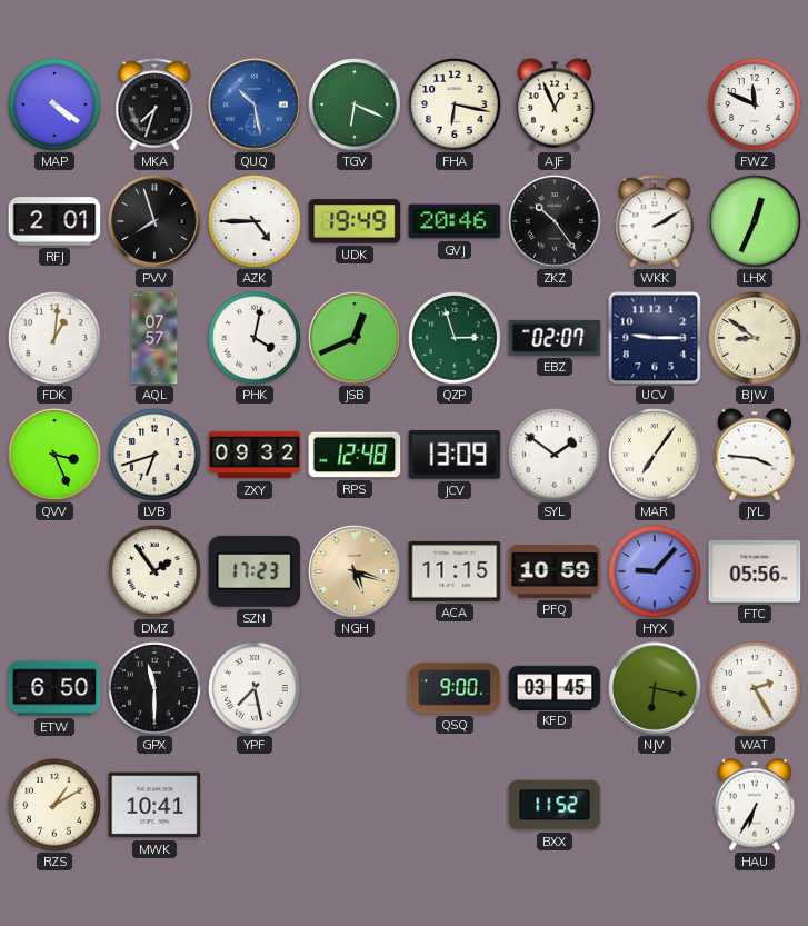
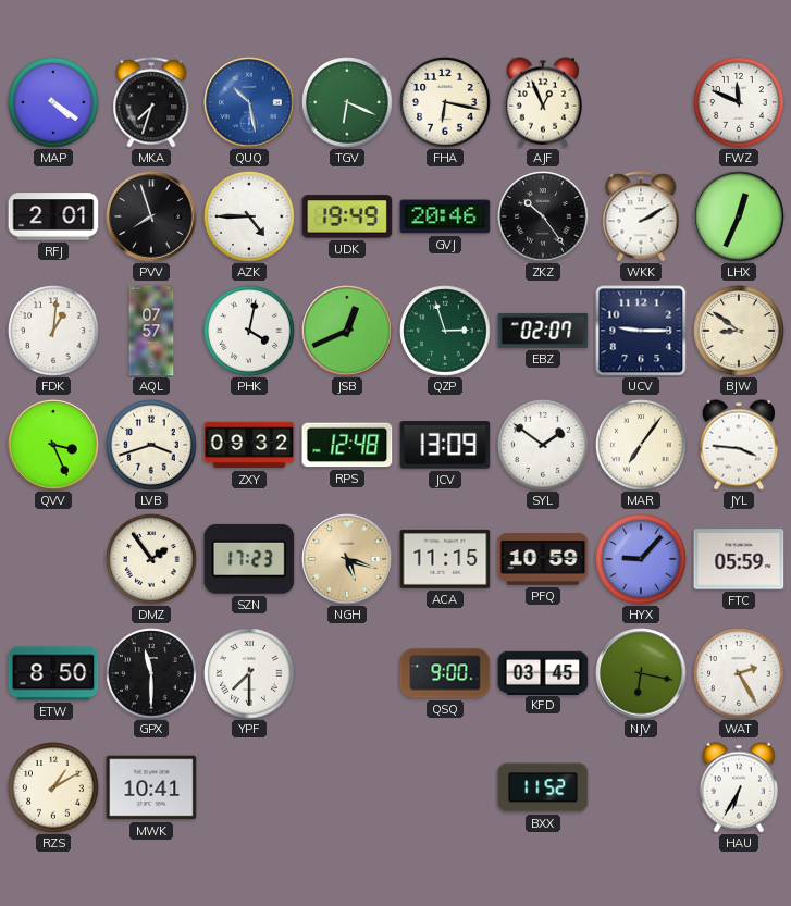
LVB: 6:42 -> 3:42
FTC: 05:56 -> 05:59
ETW: 6:50 -> 8:50
YPF: 7:28 -> 7:30
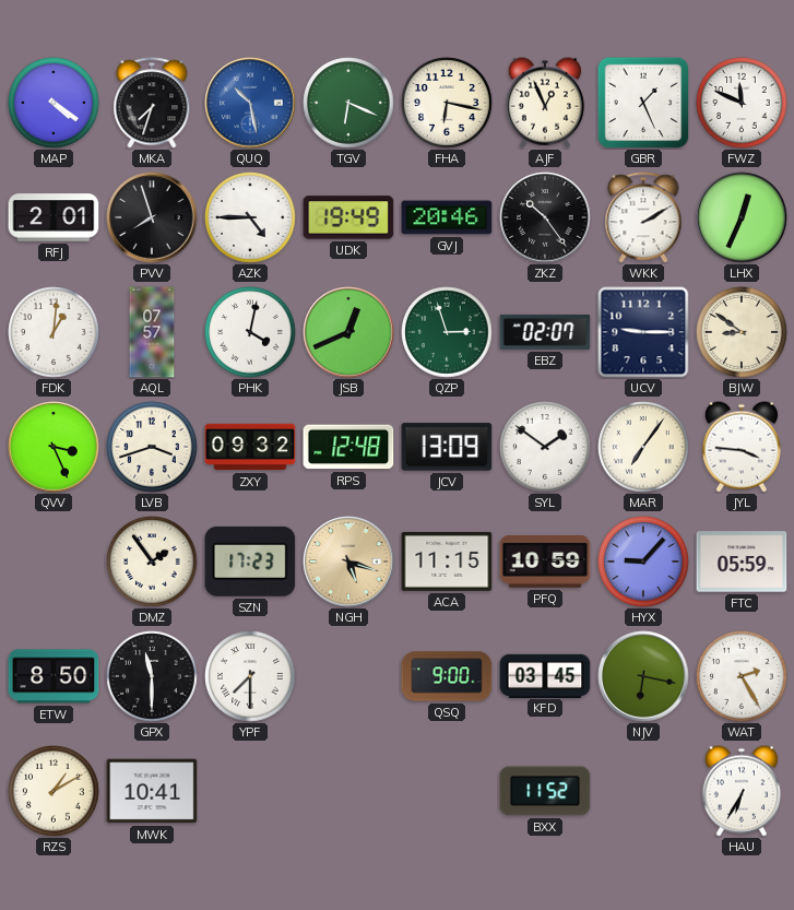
GBR: none -> 1:26
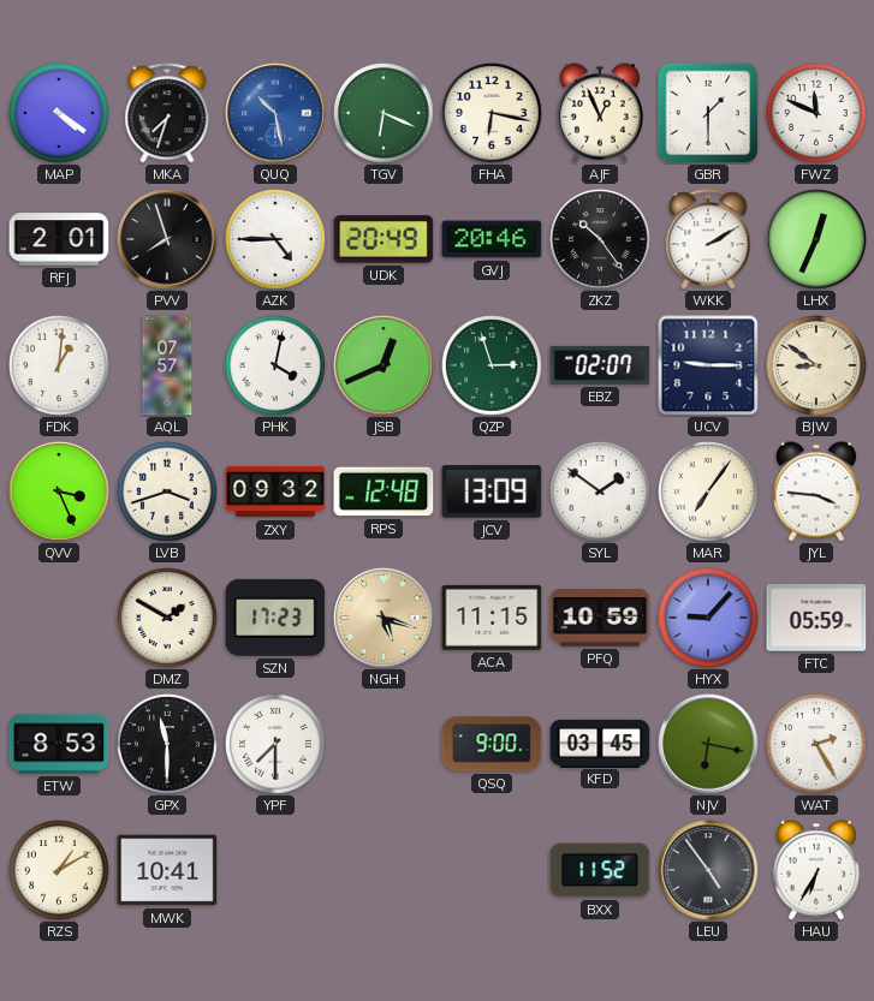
GBR: 1:26 -> 1:30
UDK: 19:49 -> 20:49
DMZ: 1:54 -> 1:50
ETW: 8:50 -> 8:53
LEU: none -> 4:54
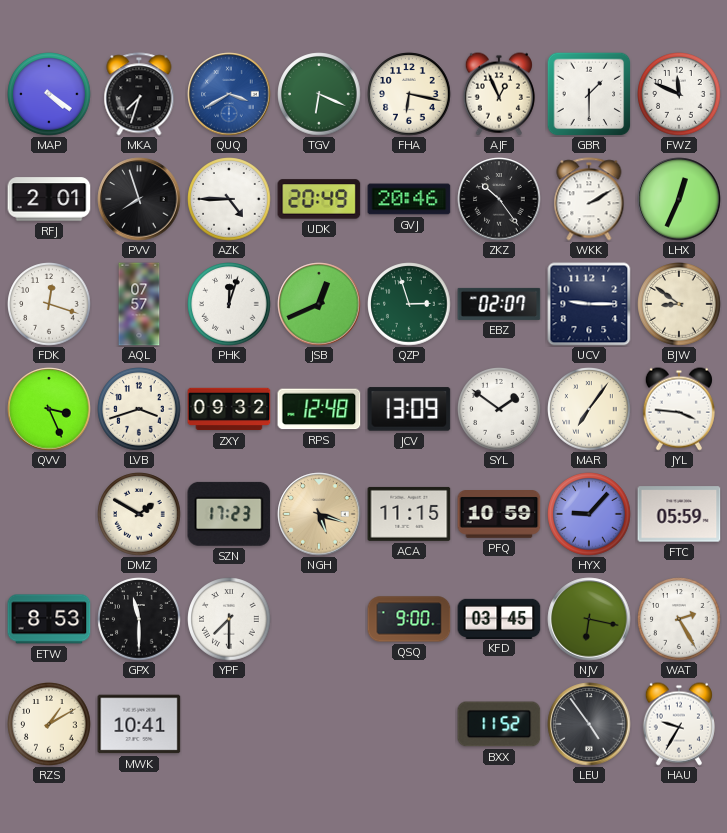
QUQ: 10:28 -> 3:40
FDK: 1:01 -> 12:18
PHK: 4:02 -> 12:03
HAU: 6:35 -> 9:35
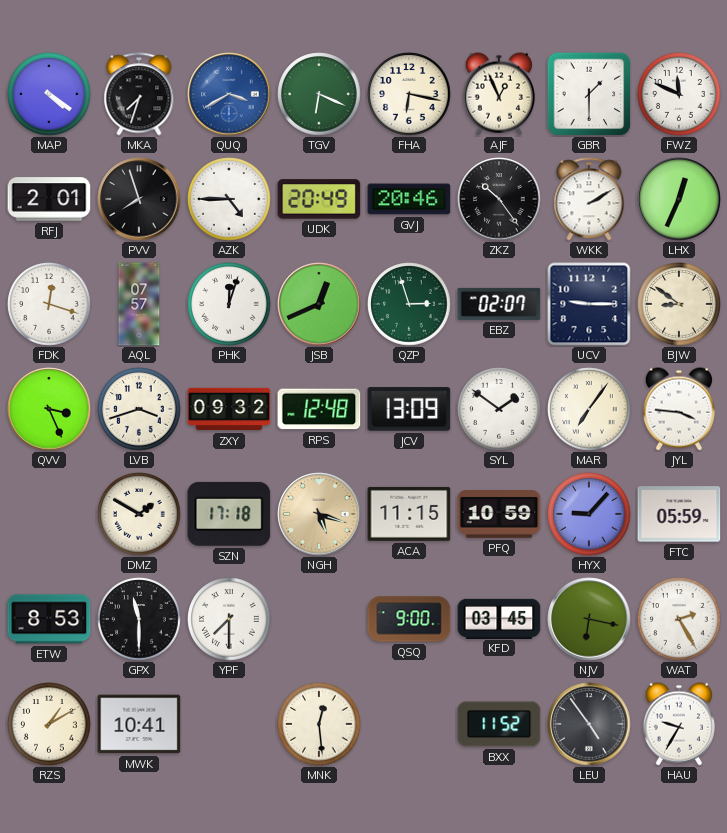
SZN: 17:23 -> 17:18
MNK: none -> 12:29
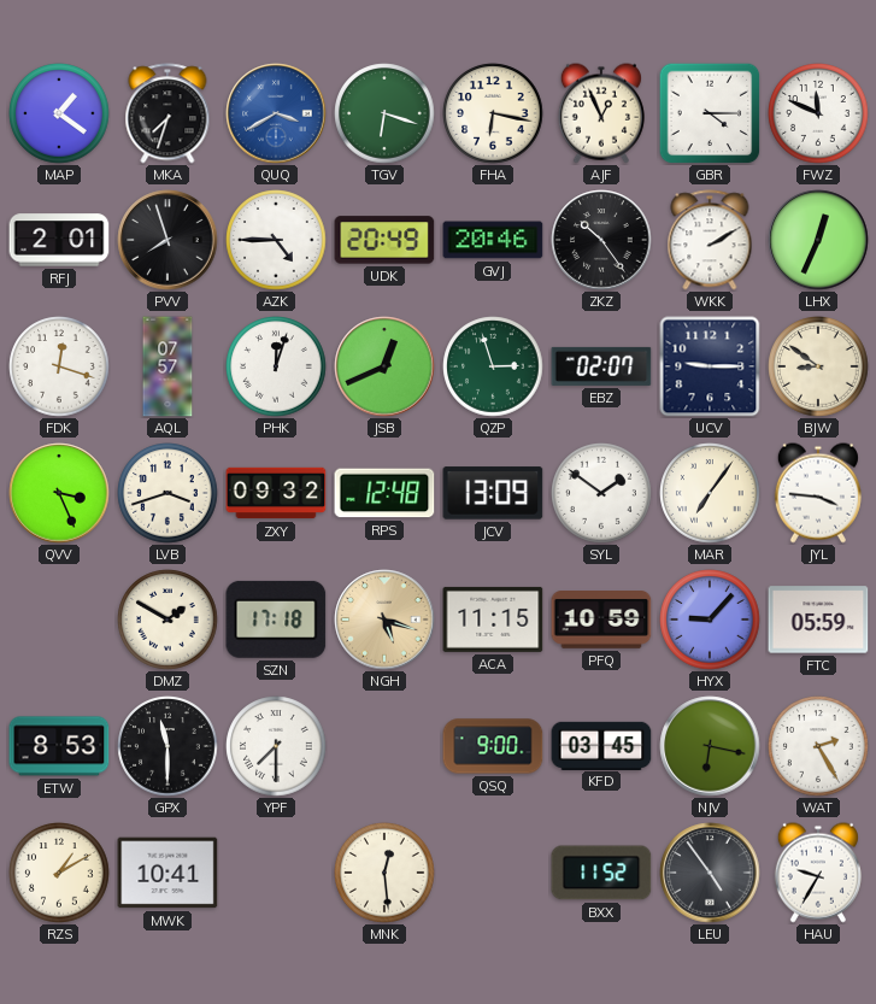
MAP: 4:21 -> 1:21
TGV: 6:19 -> 6:18
GBR: 1:30 -> 4:15
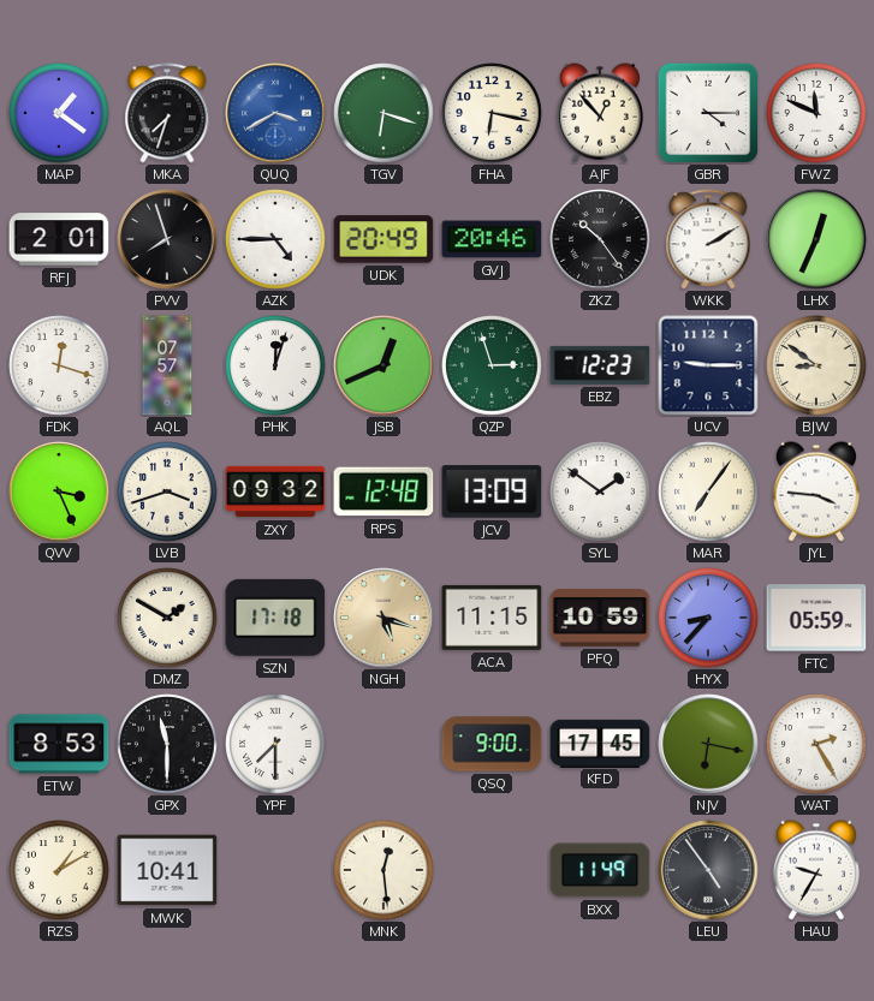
AJF: 12:56 -> 12:53
EBZ: 02:07 -> 12:23
HYX: 9:07 -> 8:37
KFD: 03:45 -> 17:45
BXX: 11:52 -> 11:49
